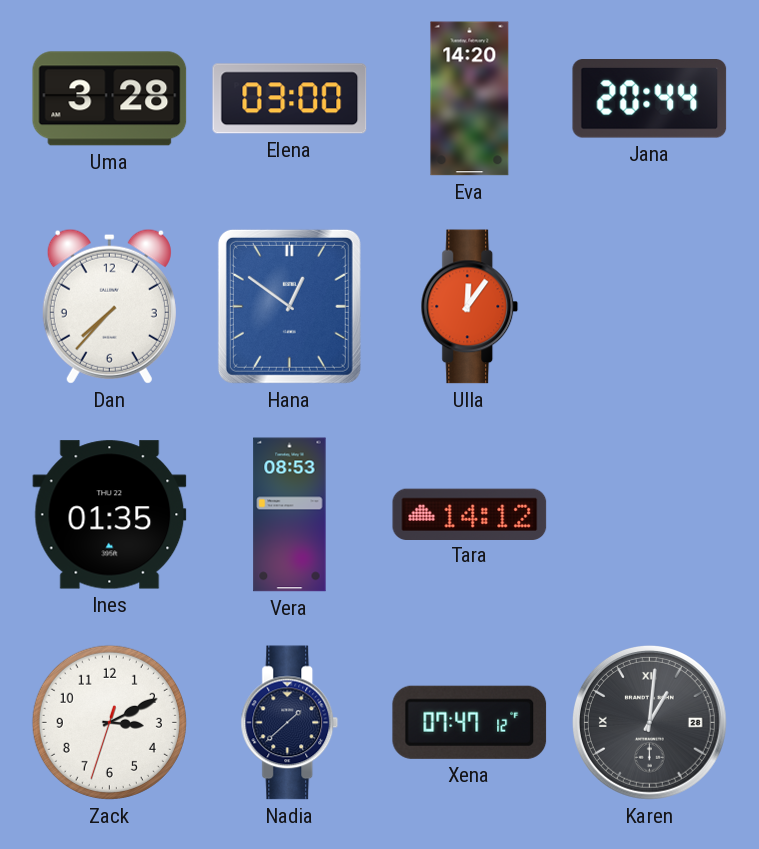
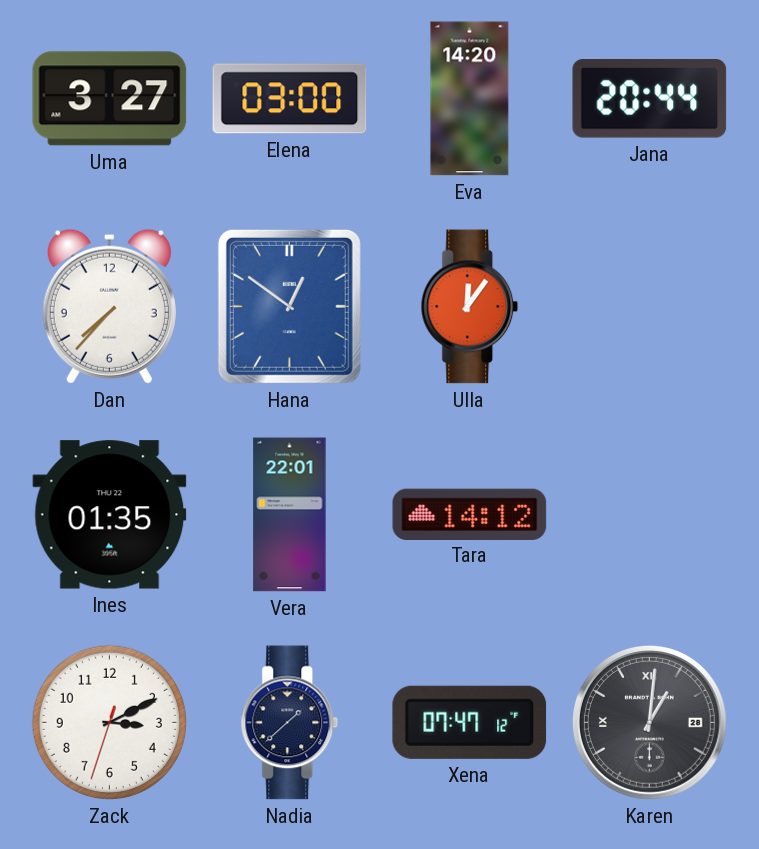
Uma: 3:28 -> 3:27
Vera: 08:53 -> 22:01
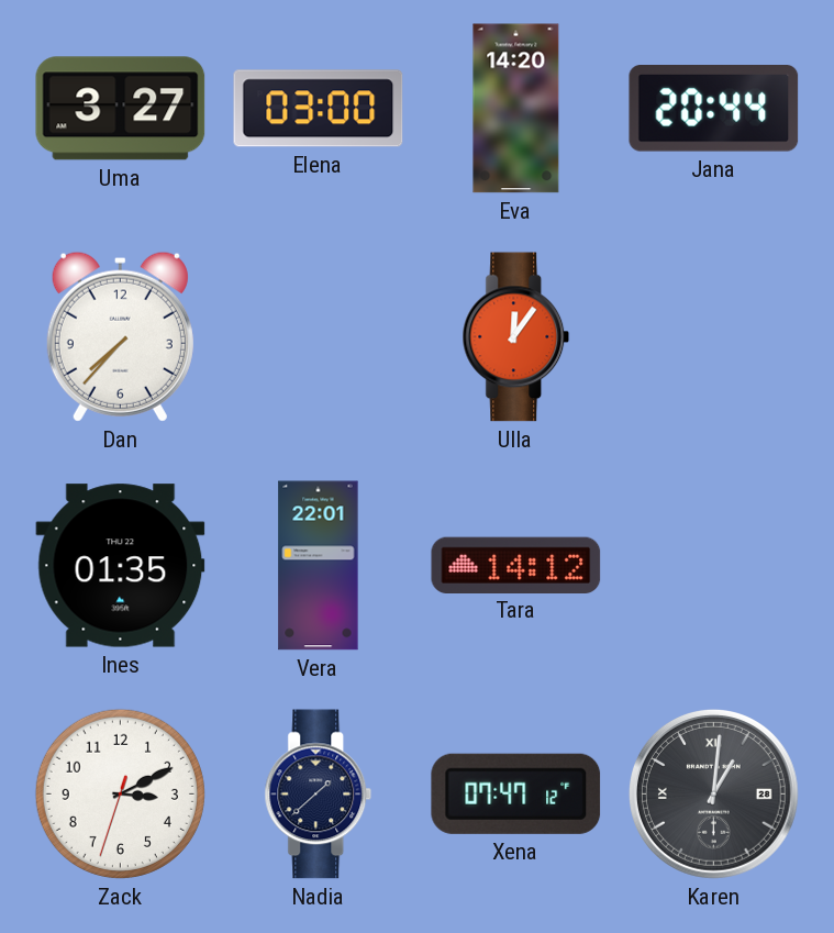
Hana: 12:51 -> none
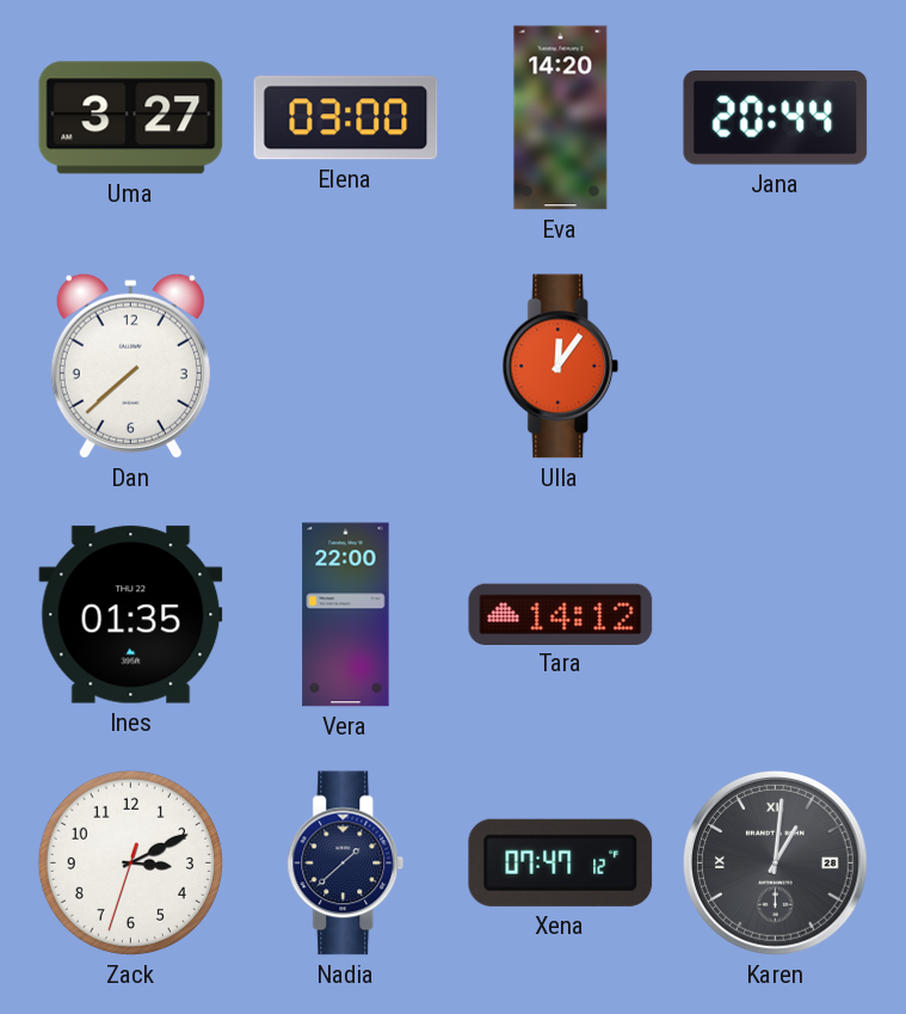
Dan: 7:37 -> 7:38
Vera: 22:01 -> 22:00
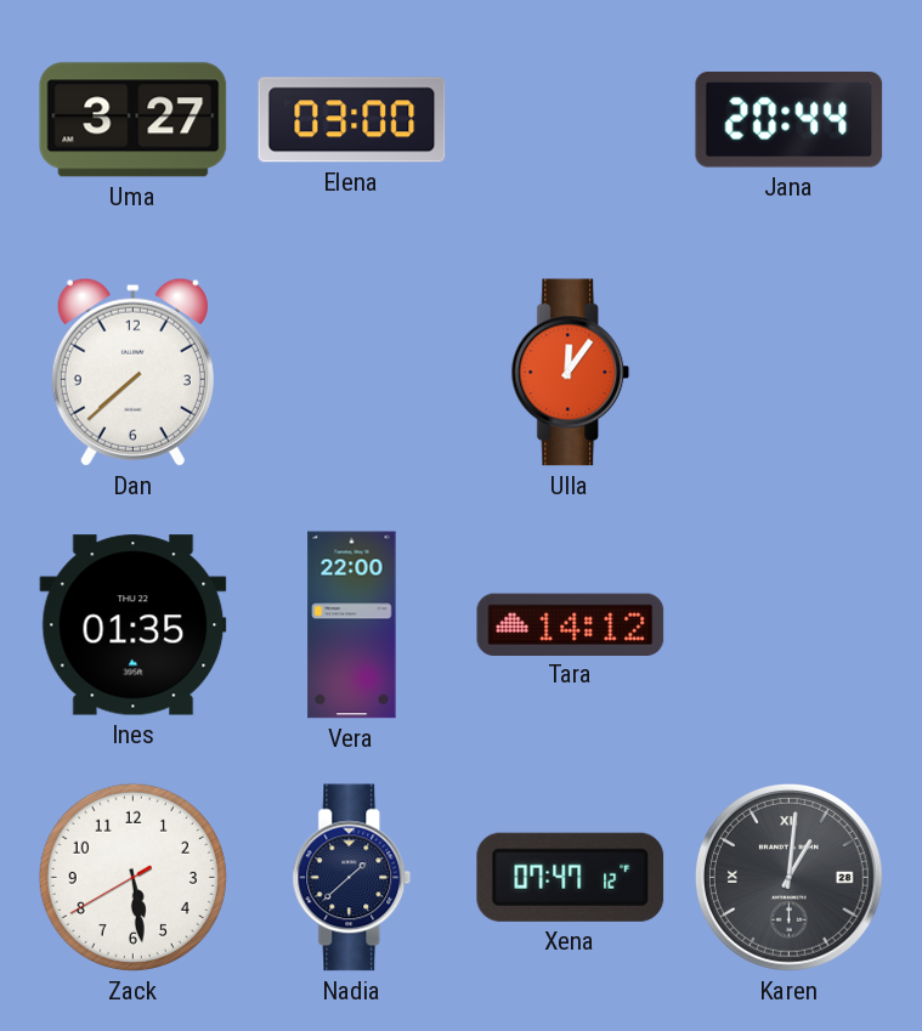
Eva: 14:20 -> none
Zack: 3:10 -> 5:28
